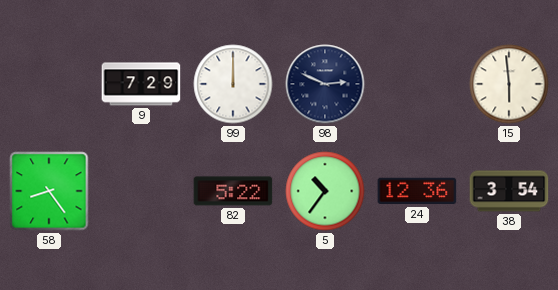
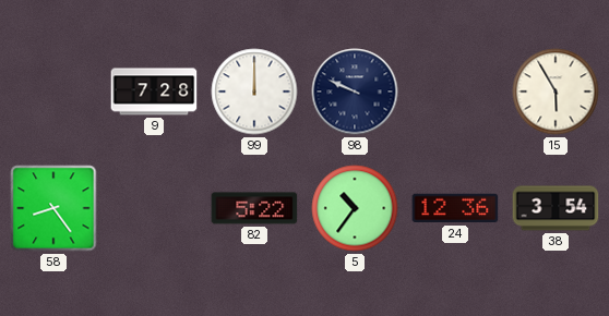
9: 7:29 -> 7:28
98: 2:49 -> 9:49
15: 5:59 -> 5:55
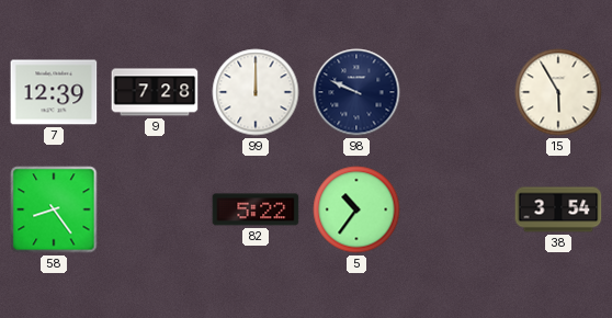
7: none -> 12:39
24: 12:36 -> none
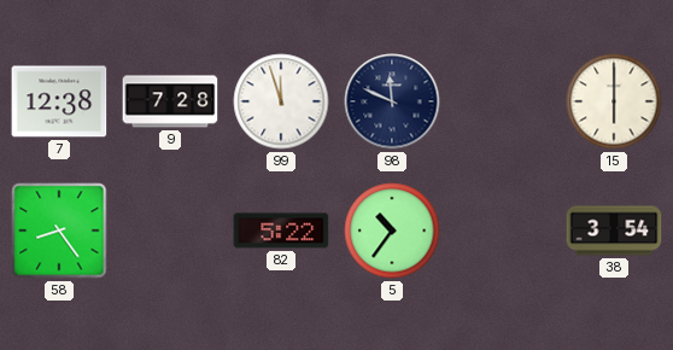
7: 12:39 -> 12:38
99: 12:00 -> 11:57
98: 9:49 -> 11:49
15: 5:55 -> 6:00
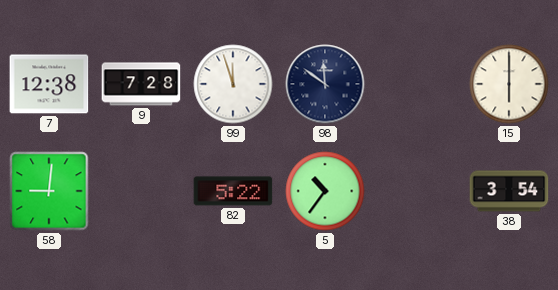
98: 11:49 -> 11:51
58: 8:24 -> 9:01
